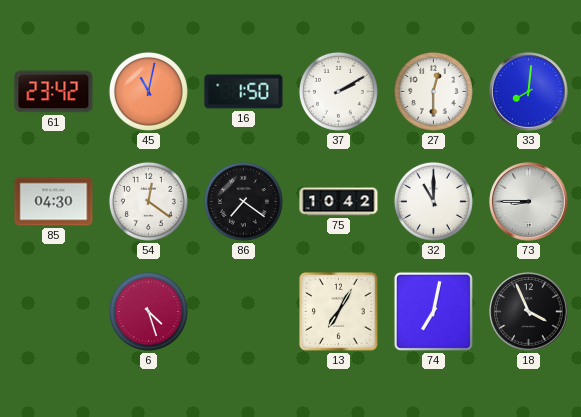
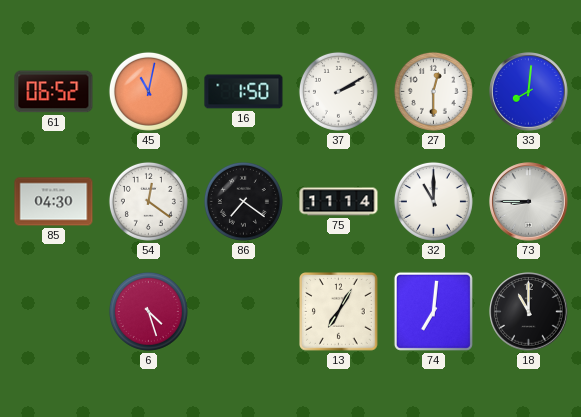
61: 23:42 -> 06:52
75: 10:42 -> 11:14
74: 7:02 -> 7:01
18: 3:56 -> 11:00
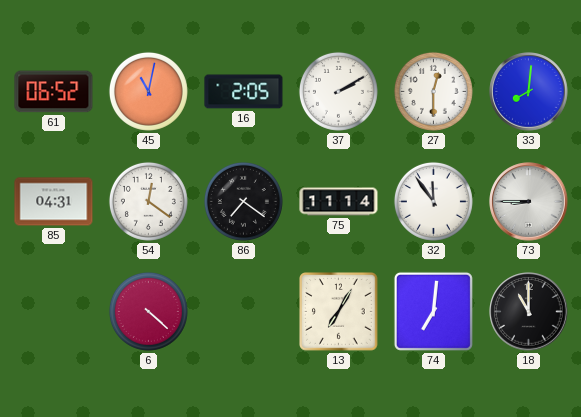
16: 1:50 -> 2:05
85: 04:30 -> 04:31
32: 11:00 -> 11:54
6: 4:27 -> 4:22
